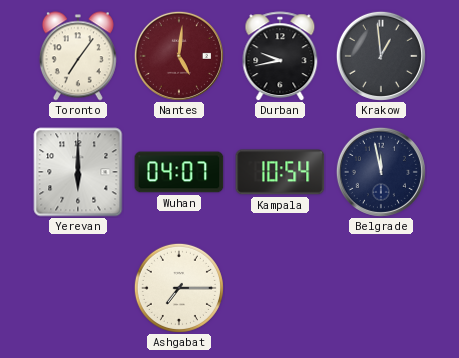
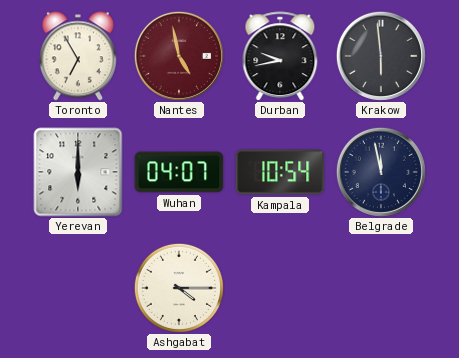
Toronto: 7:06 -> 6:55
Nantes: 5:01 -> 4:58
Krakow: 12:59 -> 5:59
Ashgabat: 7:15 -> 4:15
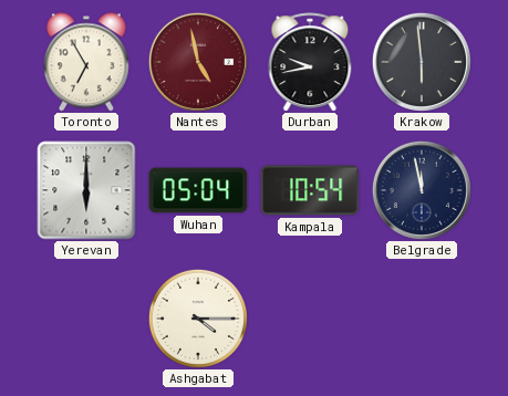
Wuhan: 04:07 -> 05:04
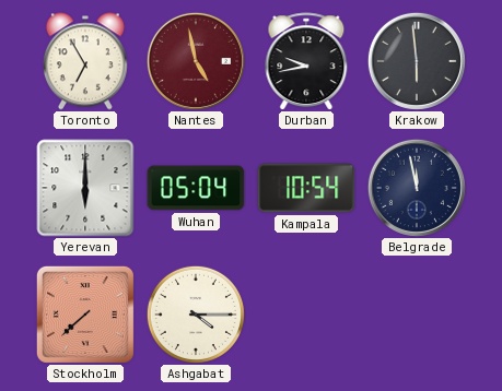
Stockholm: none -> 7:38
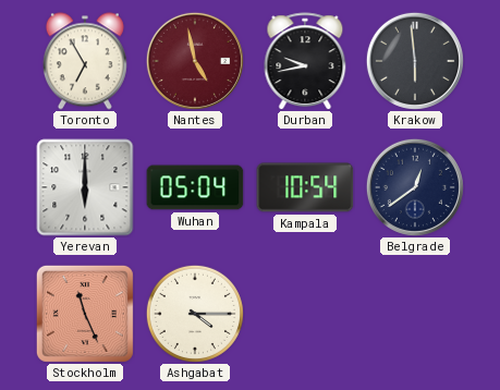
Belgrade: 11:58 -> 12:39
Stockholm: 7:38 -> 11:26
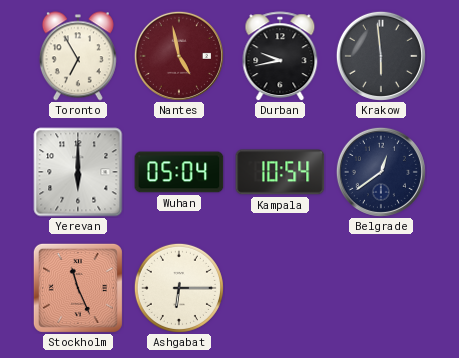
Ashgabat: 4:15 -> 6:15
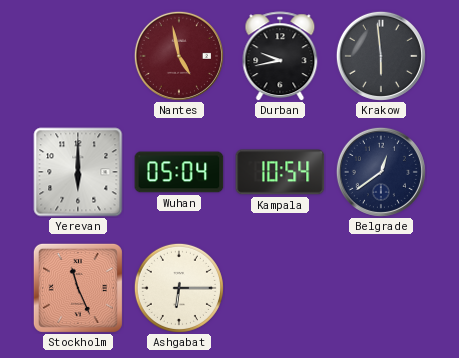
Toronto: 6:55 -> none
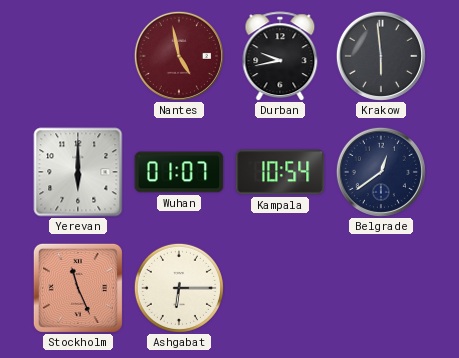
Wuhan: 05:04 -> 01:07
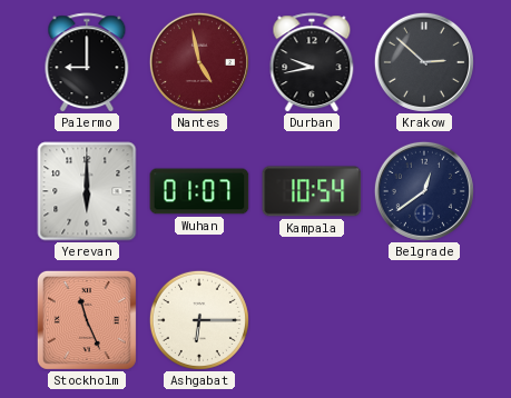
Palermo: none -> 9:00
Krakow: 5:59 -> 2:52
